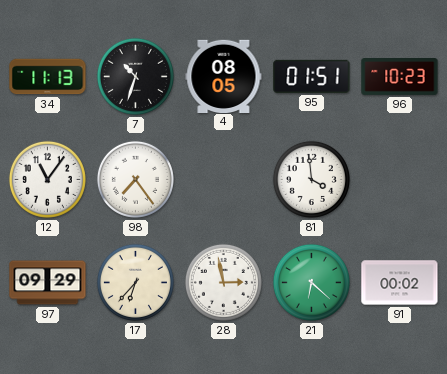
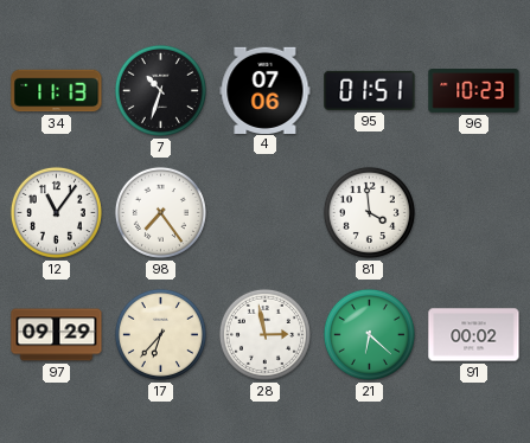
4: 08:05 -> 07:06
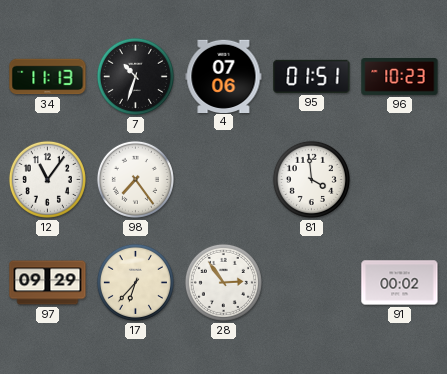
28: 2:58 -> 2:54
21: 6:22 -> none
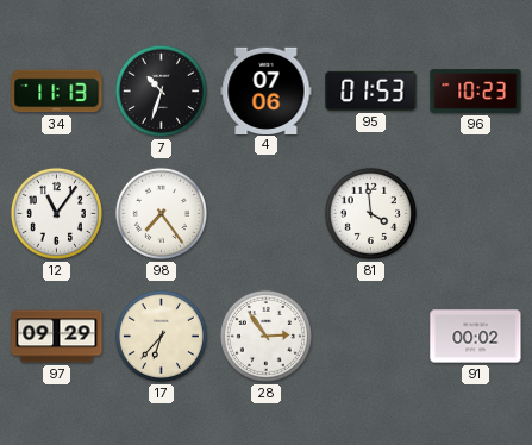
95: 01:51 -> 01:53
